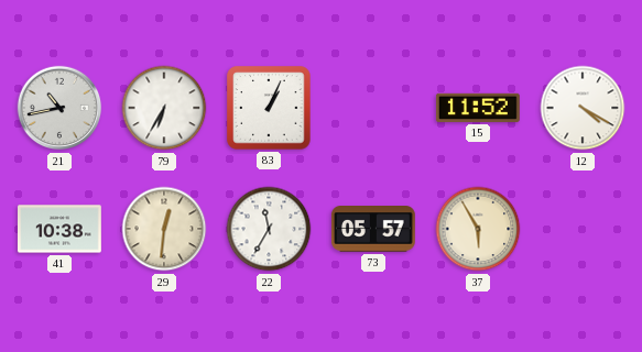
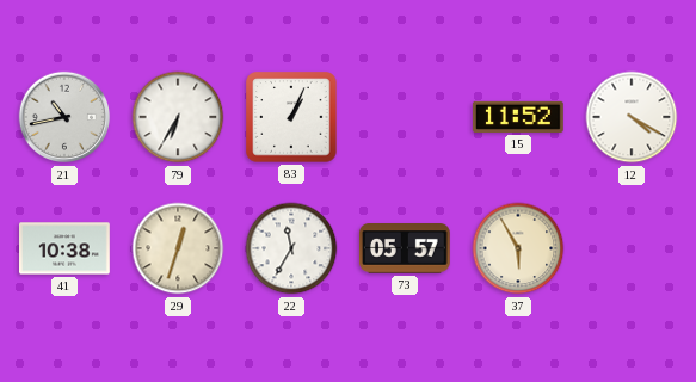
29: 12:31 -> 12:33
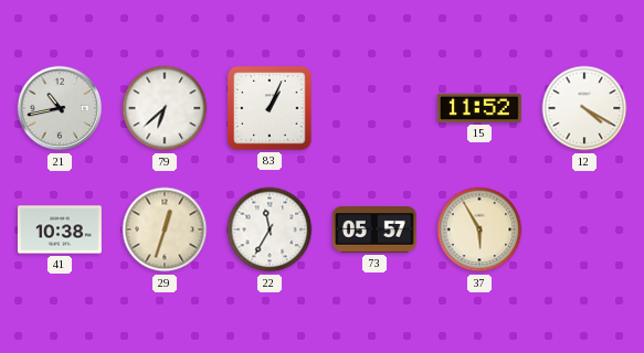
79: 6:35 -> 6:38
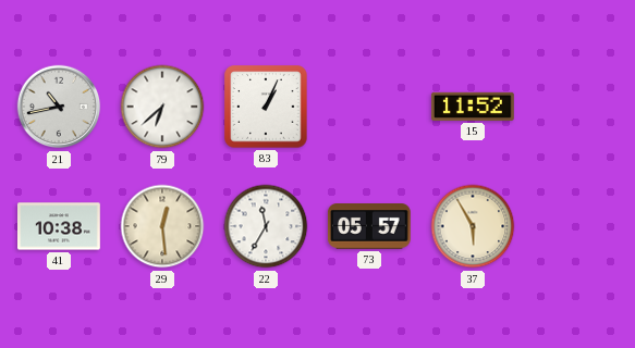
12: 4:20 -> none
29: 12:33 -> 12:29
